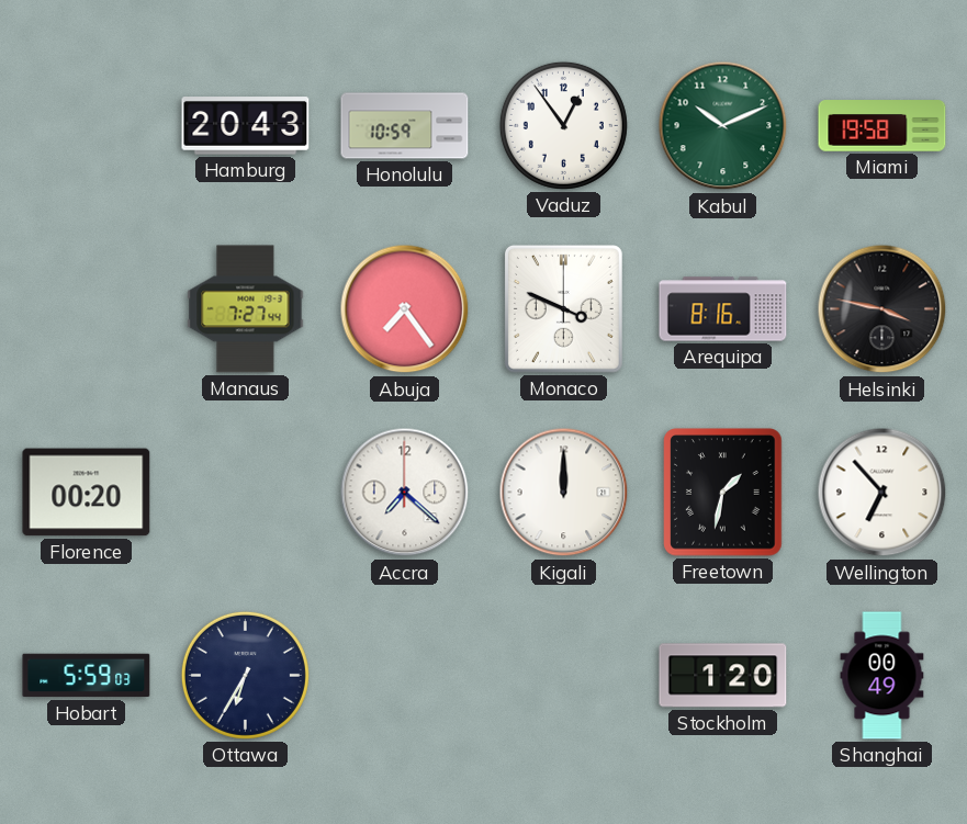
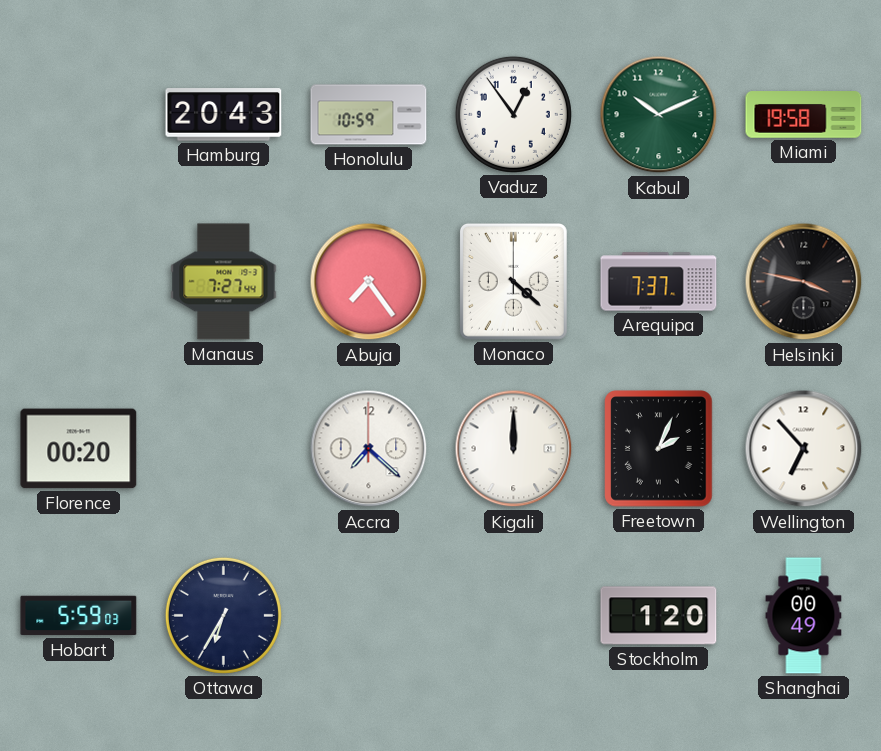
Monaco: 3:49 -> 4:22
Arequipa: 8:16 -> 7:37
Freetown: 1:32 -> 2:04
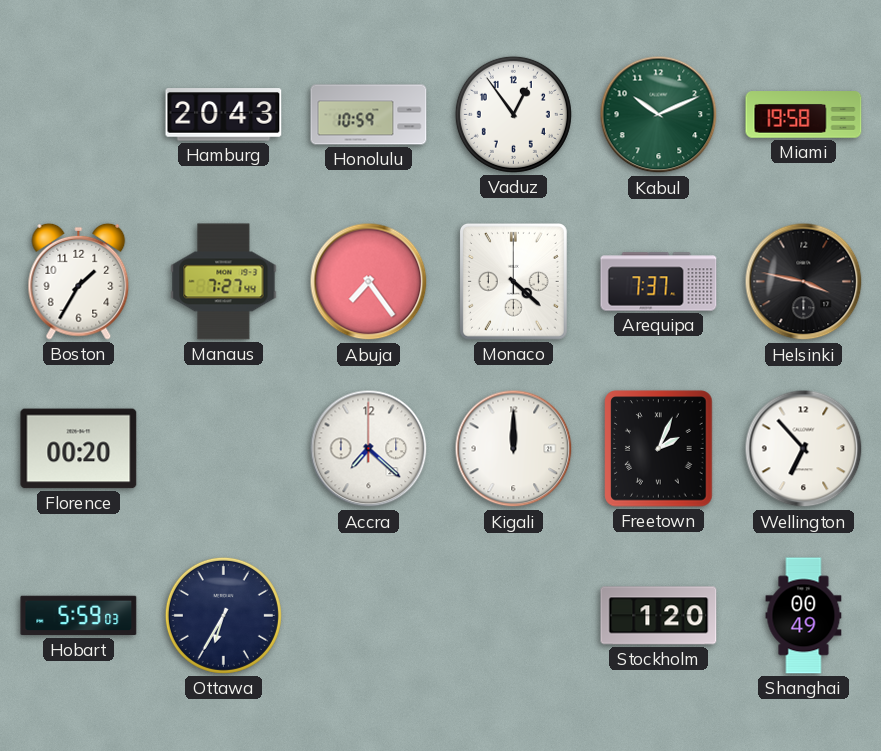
Boston: none -> 1:35
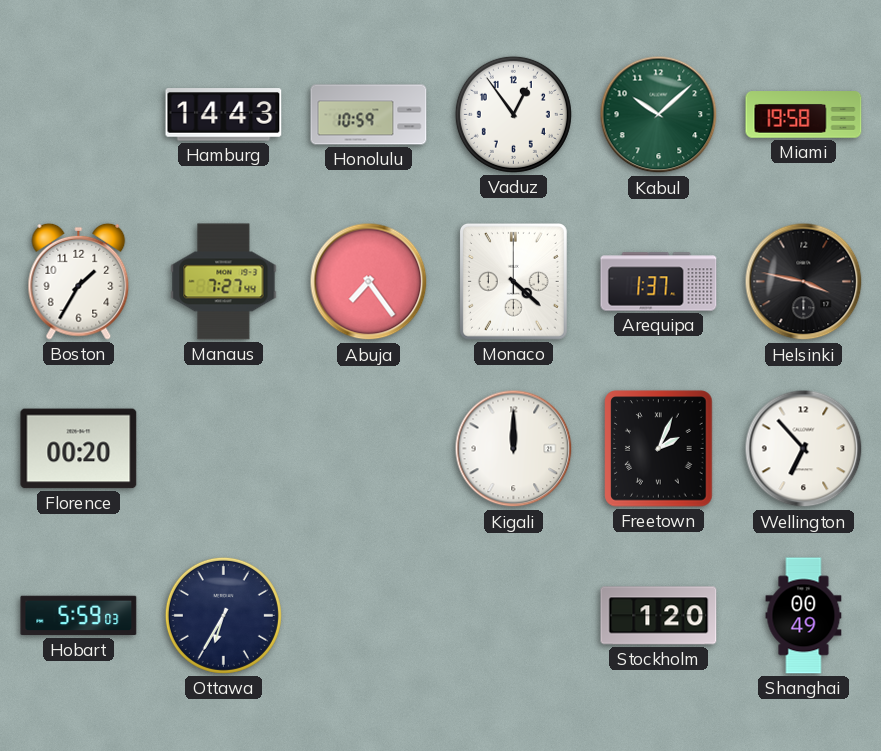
Hamburg: 20:43 -> 14:43
Kabul: 10:11 -> 10:08
Arequipa: 7:37 -> 1:37
Accra: 7:22 -> none
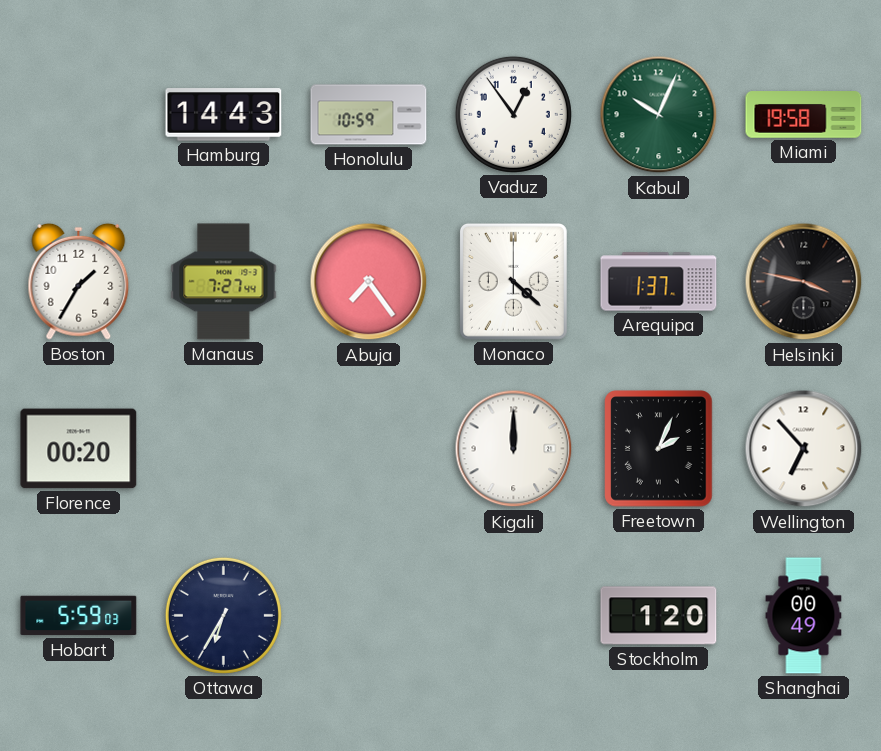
Kabul: 10:08 -> 10:04
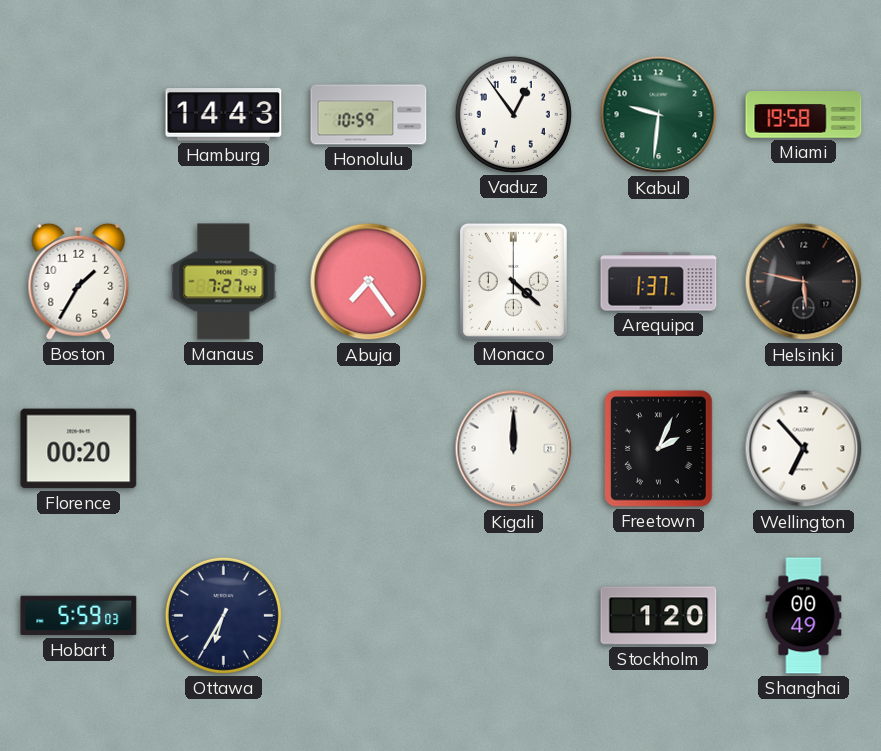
Kabul: 10:04 -> 9:31
Helsinki: 3:47 -> 5:47
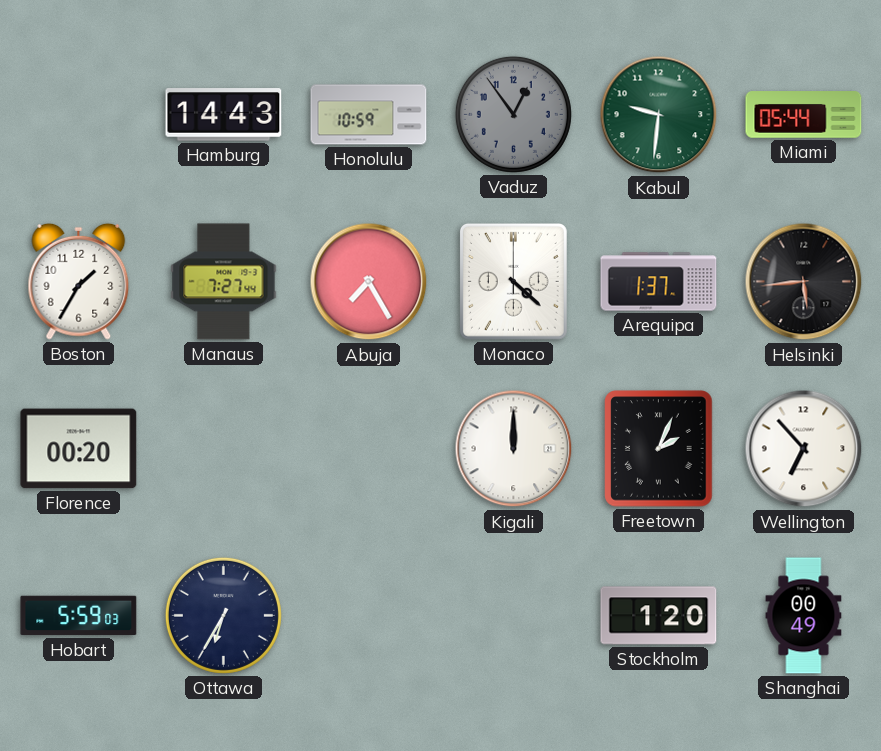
Vaduz dial: white -> grey
Miami: 19:58 -> 05:44
Abuja: 7:24 -> 7:25
Helsinki: 5:47 -> 5:44
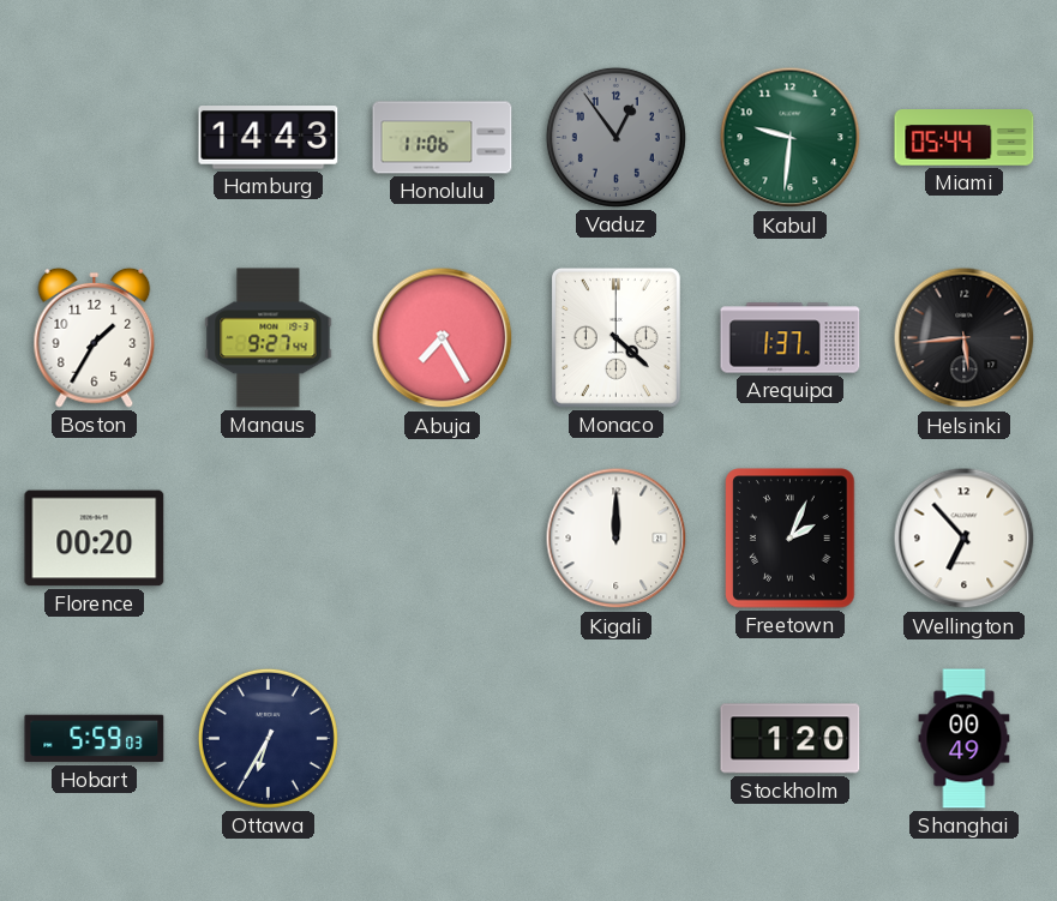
Honolulu: 10:59 -> 11:06
Manaus: 7:27 -> 9:27
